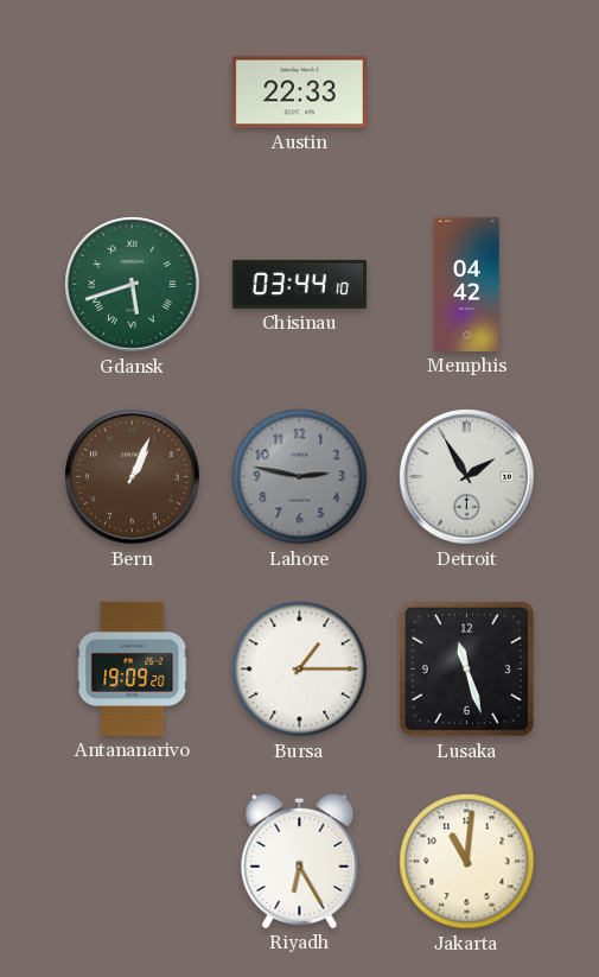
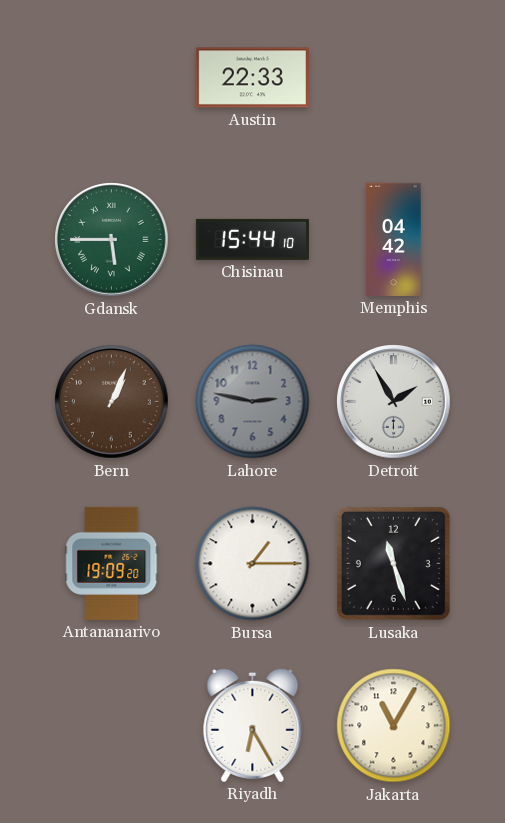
Gdansk: 5:42 -> 5:45
Chisinau: 03:44 -> 15:44
Jakarta: 11:01 -> 11:05
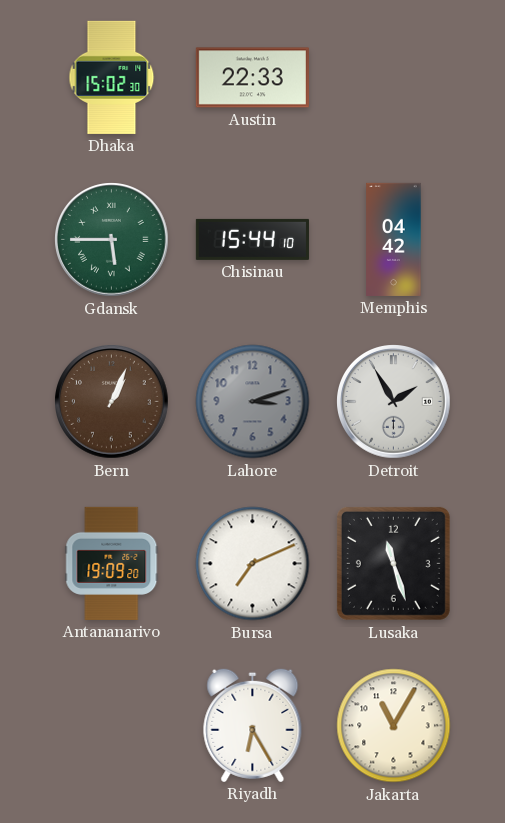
Dhaka: none -> 15:02
Lahore: 2:47 -> 3:12
Bursa: 1:15 -> 7:11
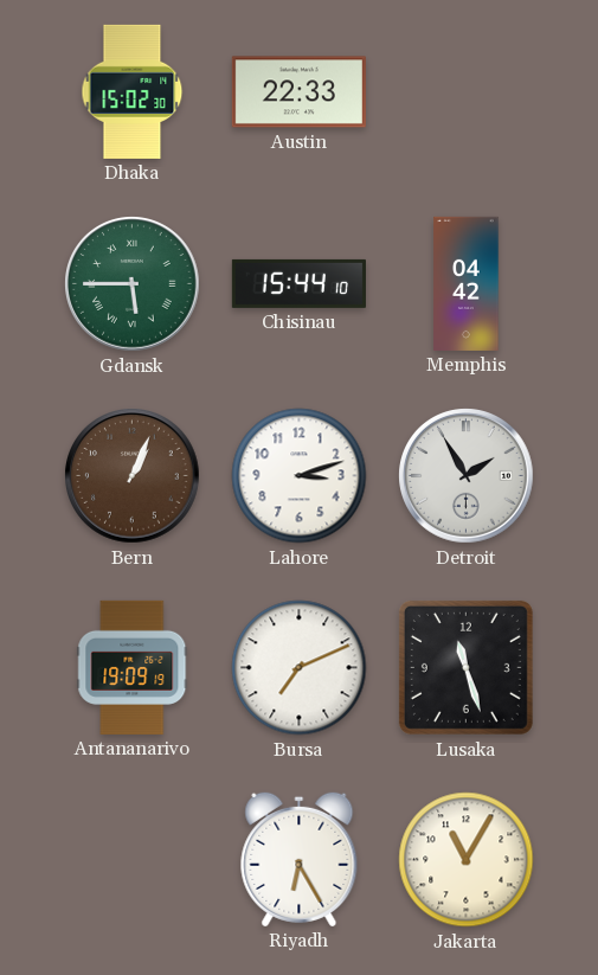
Lahore dial: grey -> white
Antananarivo: 19:09:20 -> 19:09:19
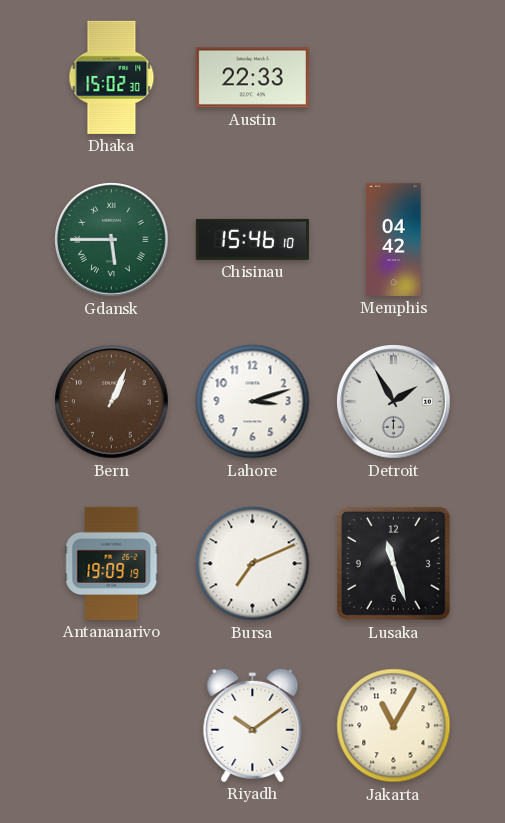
Chisinau: 15:44 -> 15:46
Riyadh: 6:25 -> 10:09
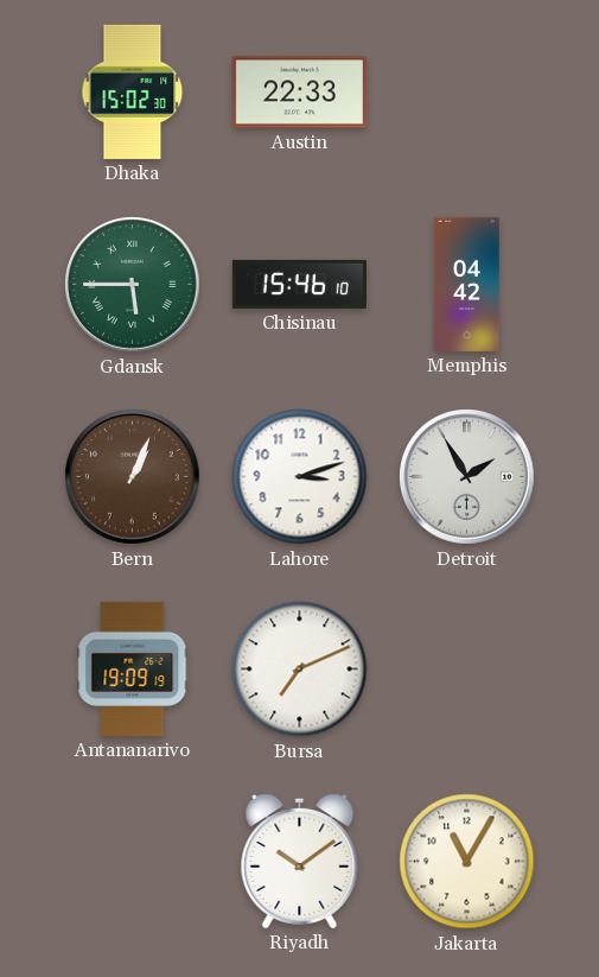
Lusaka: 11:27 -> none
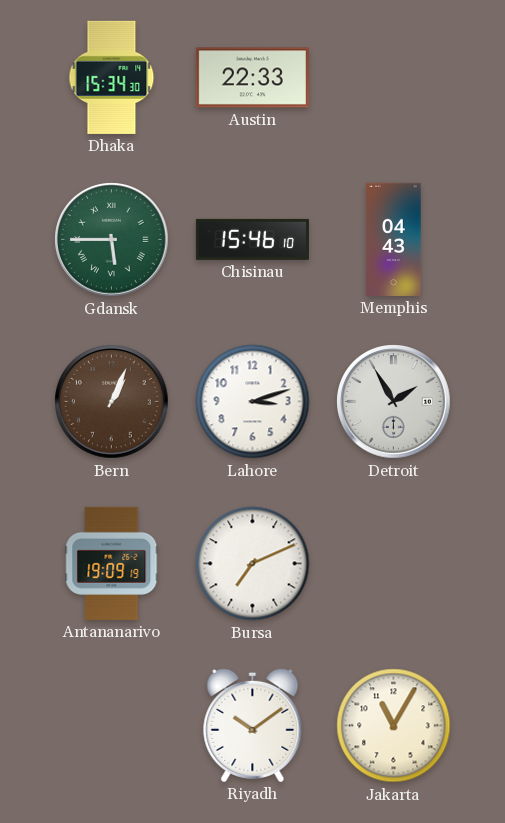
Dhaka: 15:02 -> 15:34
Memphis: 04:42 -> 04:43
